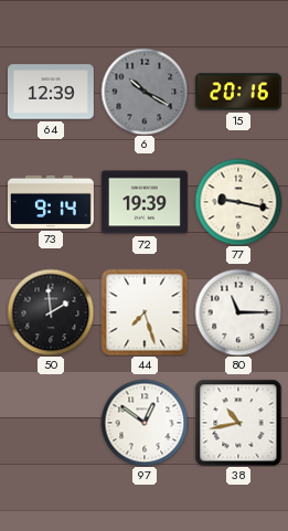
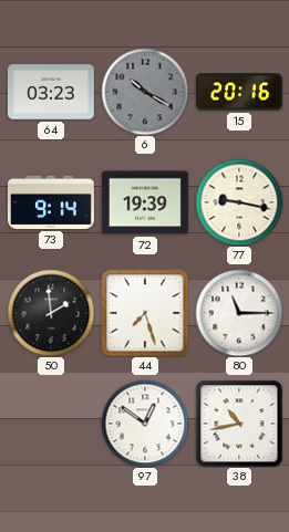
64: 12:39 -> 03:23
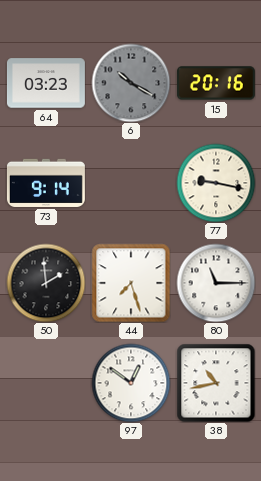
72: 19:39 -> none
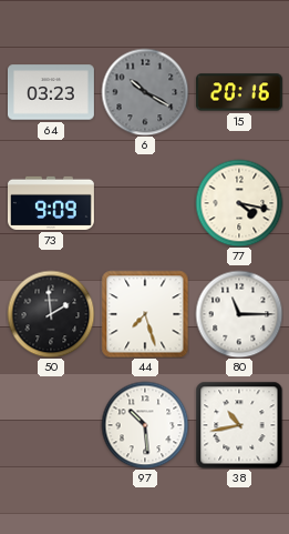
73: 9:14 -> 9:09
77: 9:17 -> 4:17
97: 12:51 -> 10:29
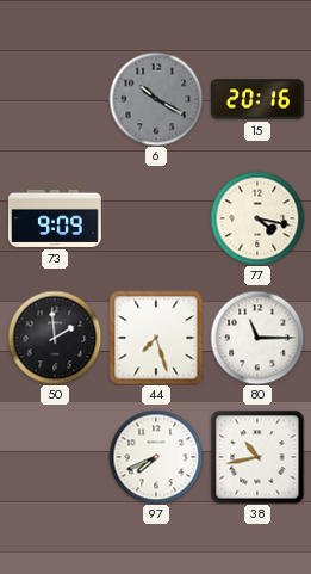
64: 03:23 -> none
97: 10:29 -> 7:41
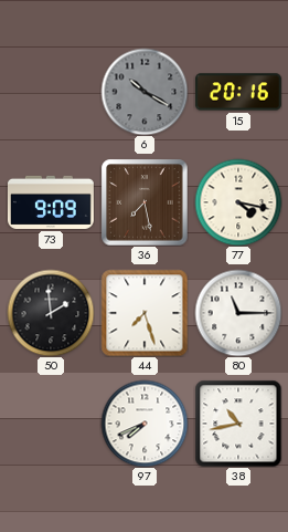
36: none -> 7:28
